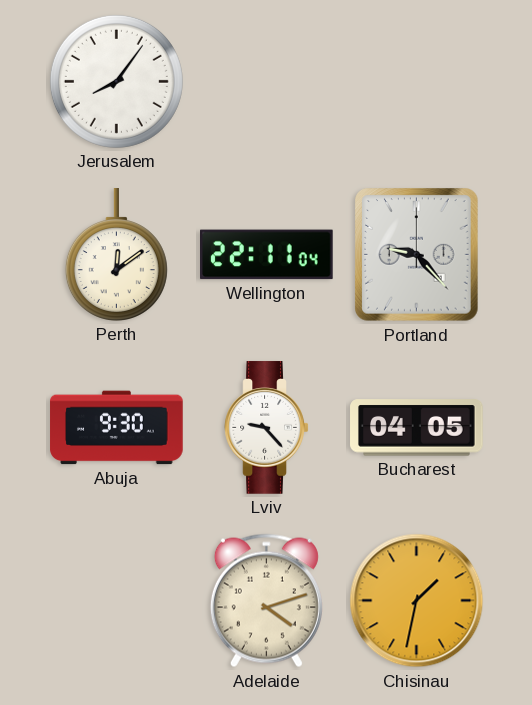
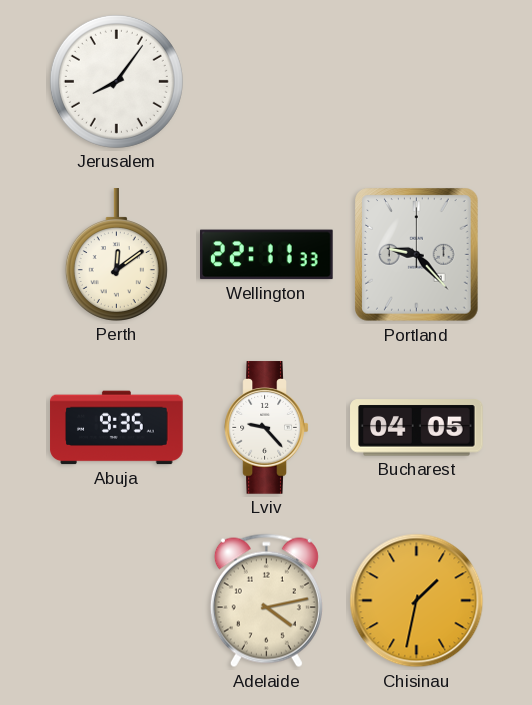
Wellington: 22:11:04 -> 22:11:33
Abuja: 9:30 -> 9:35
Adelaide: 4:12 -> 4:13
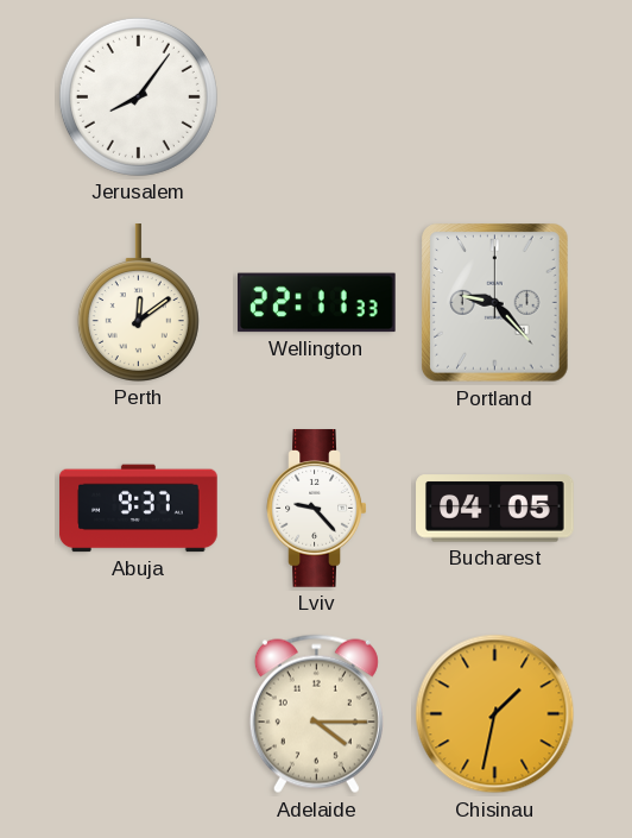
Abuja: 9:35 -> 9:37
Adelaide: 4:13 -> 4:15
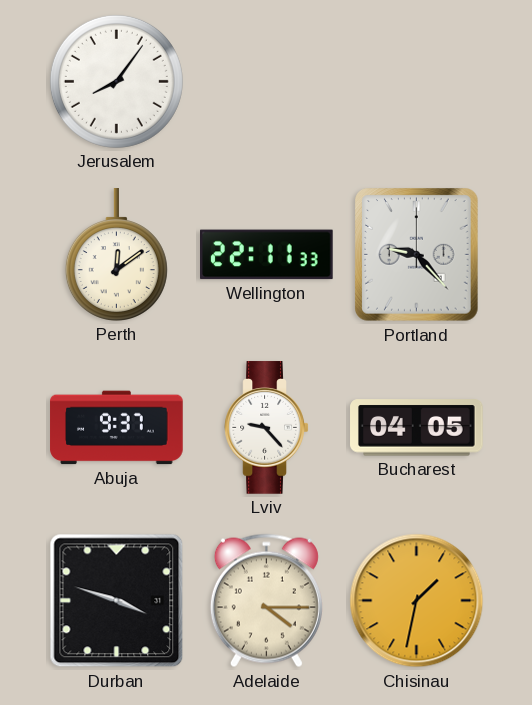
Durban: none -> 3:48
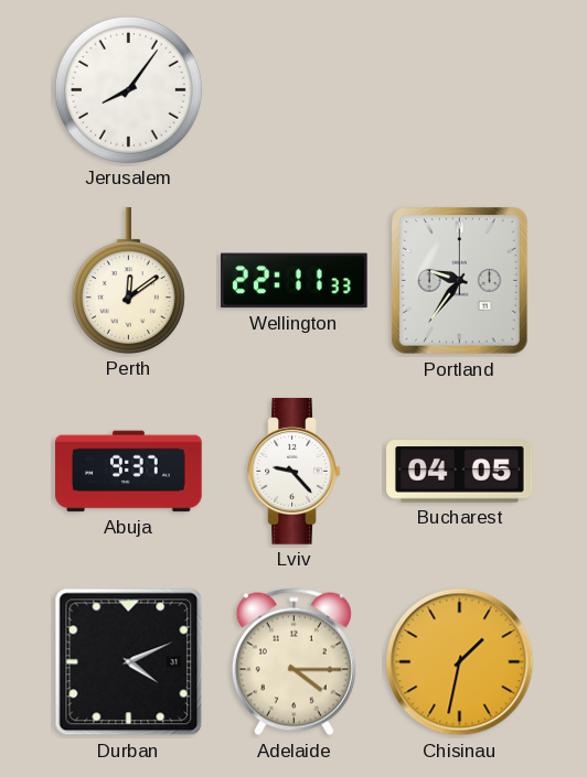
Portland: 9:23 -> 9:36
Durban: 3:48 -> 4:11
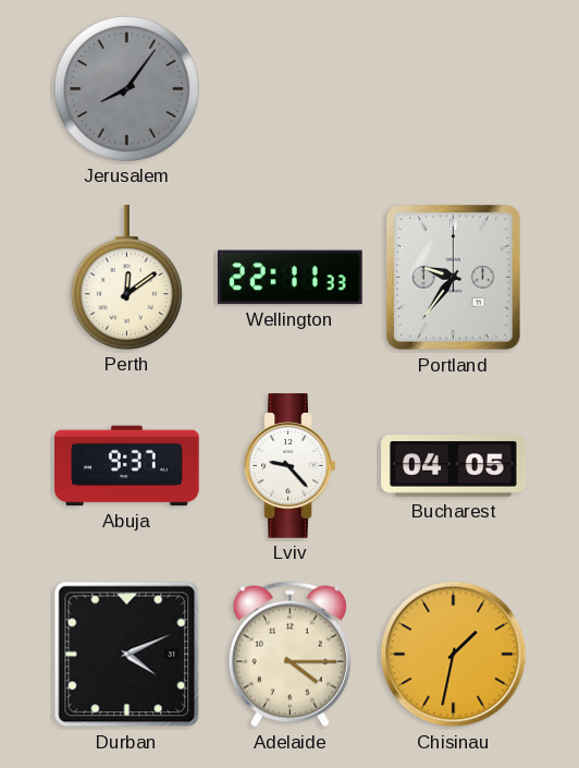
Jerusalem dial: white -> grey
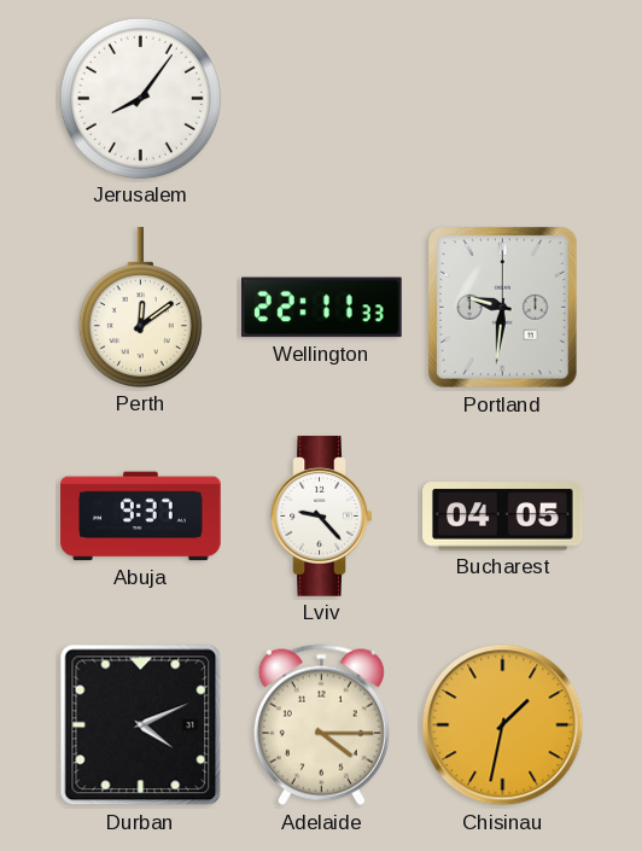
Jerusalem dial: grey -> white
Portland: 9:36 -> 9:31
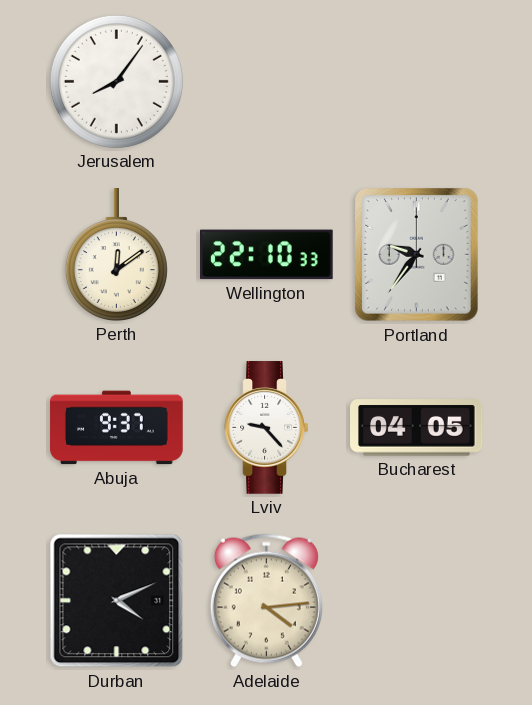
Wellington: 22:11 -> 22:10
Portland: 9:31 -> 9:36
Adelaide: 4:15 -> 4:14
Chisinau: 1:32 -> none
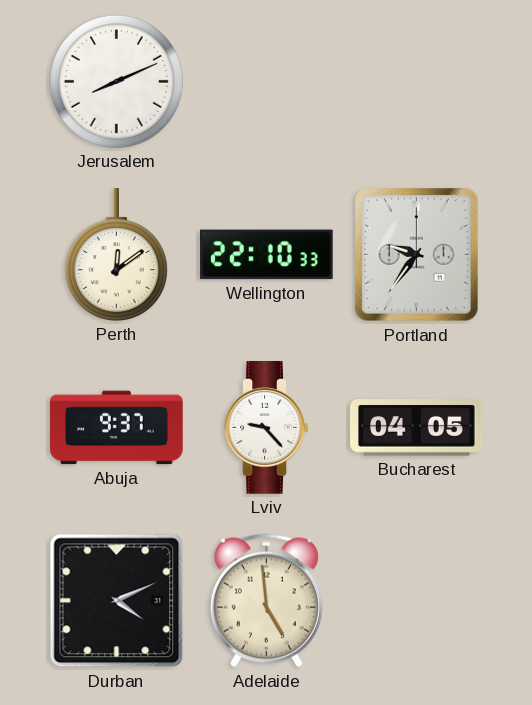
Jerusalem: 8:06 -> 8:11
Adelaide: 4:14 -> 4:59
